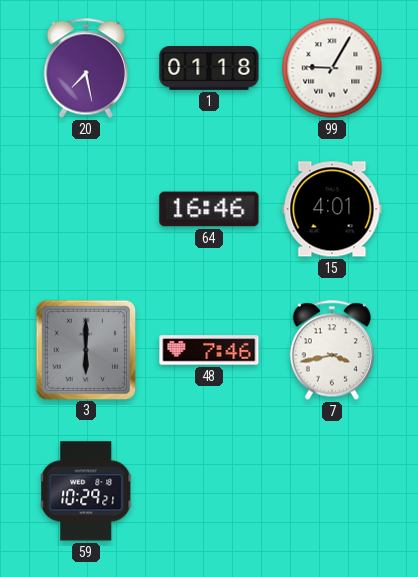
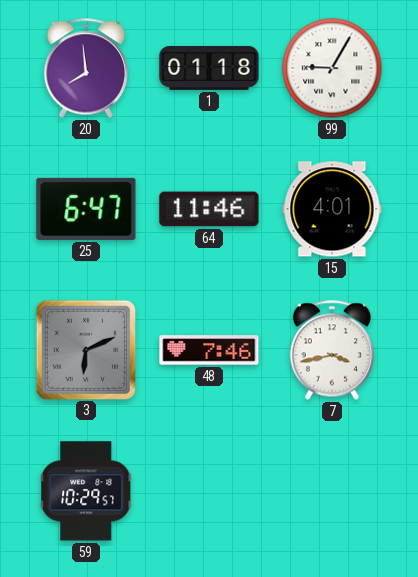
20: 7:28 -> 7:59
25: none -> 6:47
64: 16:46 -> 11:46
3: 6:00 -> 6:11
59: 10:29:21 -> 10:29:57
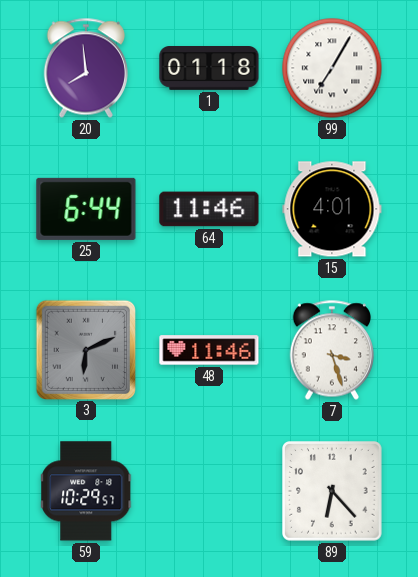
99: 9:05 -> 7:05
25: 6:47 -> 6:44
48: 7:46 -> 11:46
7: 3:43 -> 3:27
89: none -> 6:23
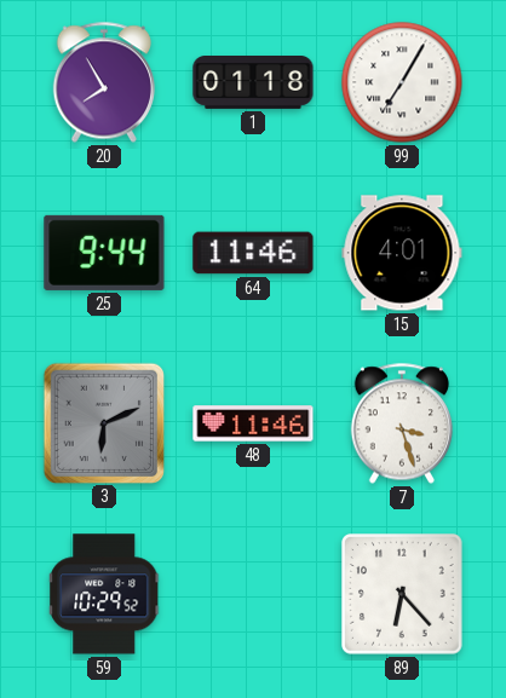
20: 7:59 -> 7:55
25: 6:44 -> 9:44
59: 10:29:57 -> 10:29:52
